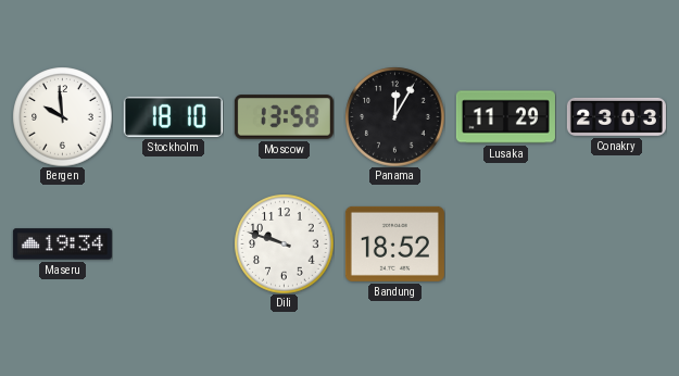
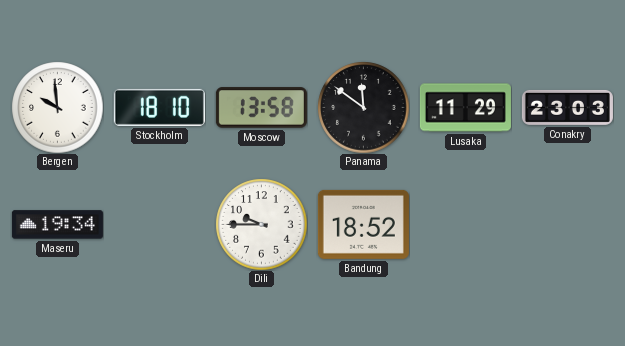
Panama: 12:05 -> 11:51
Dili: 9:48 -> 9:45
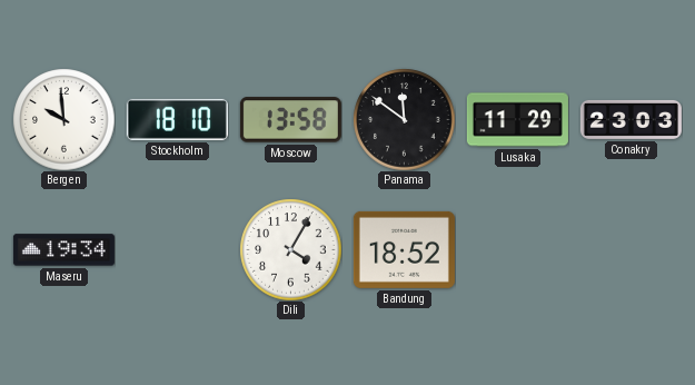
Dili: 9:45 -> 4:05
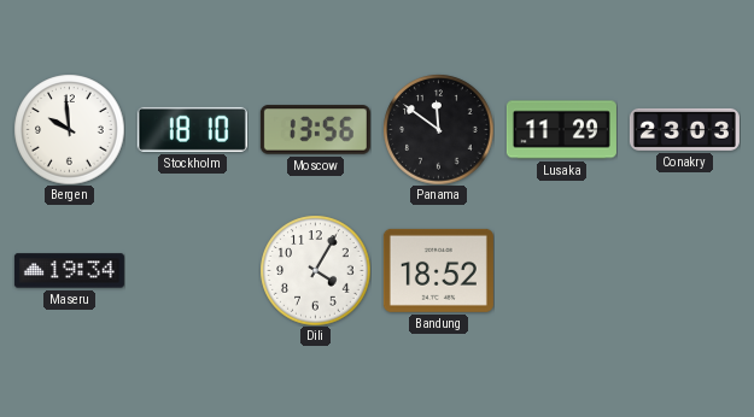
Moscow: 13:58 -> 13:56
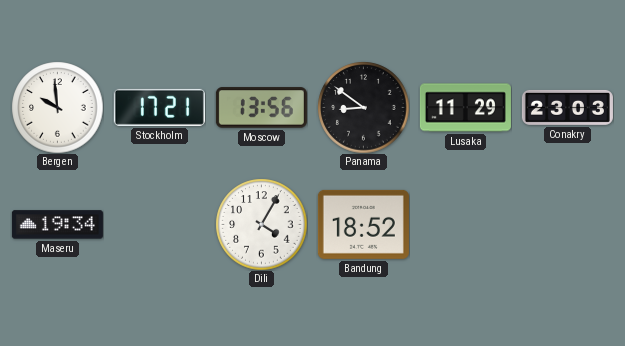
Stockholm: 18:10 -> 17:21
Panama: 11:51 -> 8:51
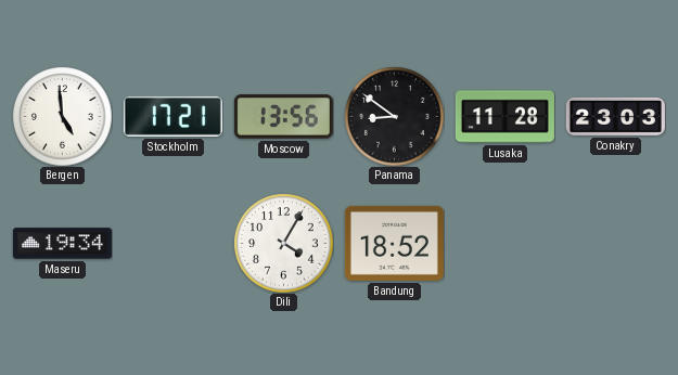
Bergen: 9:59 -> 4:59
Lusaka: 11:29 -> 11:28
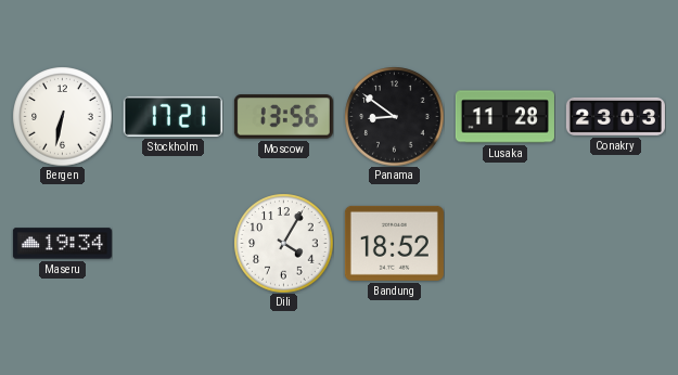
Bergen: 4:59 -> 6:32
